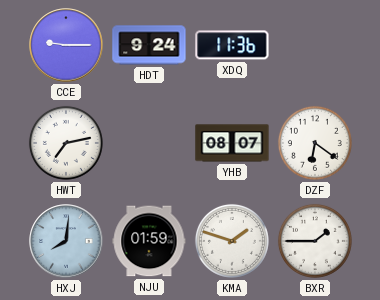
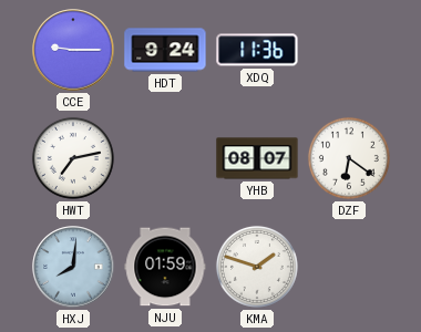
BXR: 1:45 -> none
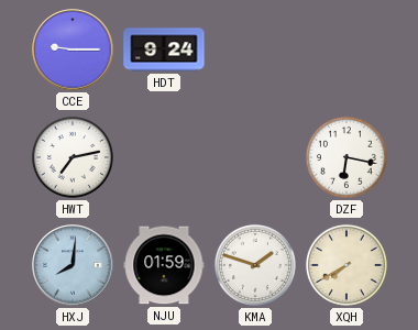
XDQ: 11:36 -> none
YHB: 08:07 -> none
DZF: 6:21 -> 6:17
XQH: none -> 7:40
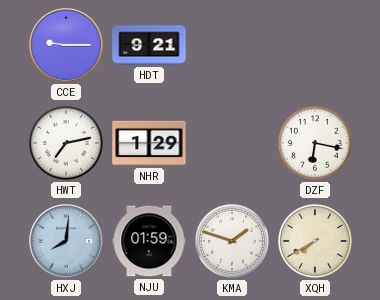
HDT: 9:24 -> 9:21
NHR: none -> 1:29
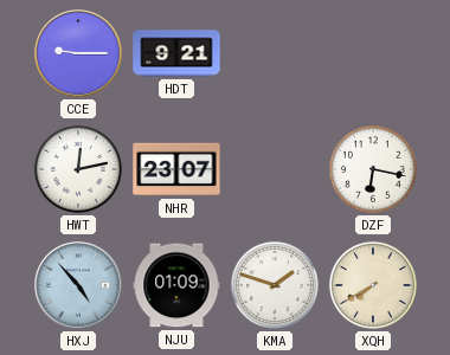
HWT: 7:13 -> 12:13
NHR: 1:29 -> 23:07
HXJ: 8:01 -> 4:53
NJU: 01:59 -> 01:09
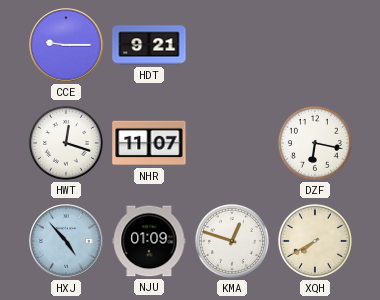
HWT: 12:13 -> 12:18
NHR: 23:07 -> 11:07
KMA: 1:48 -> 12:48
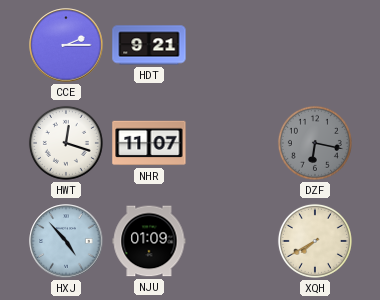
CCE: 9:15 -> 2:15
DZF dial: white -> grey
KMA: 12:48 -> none
